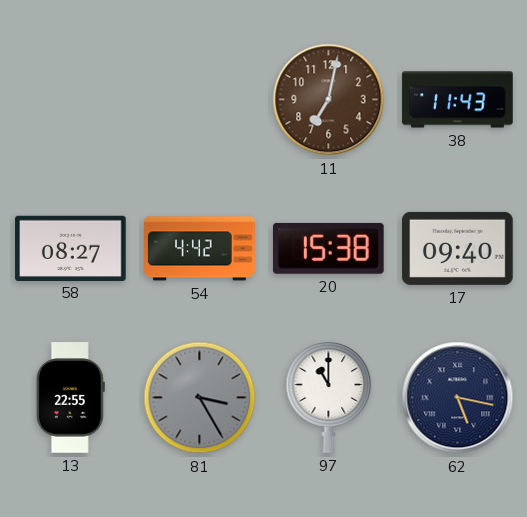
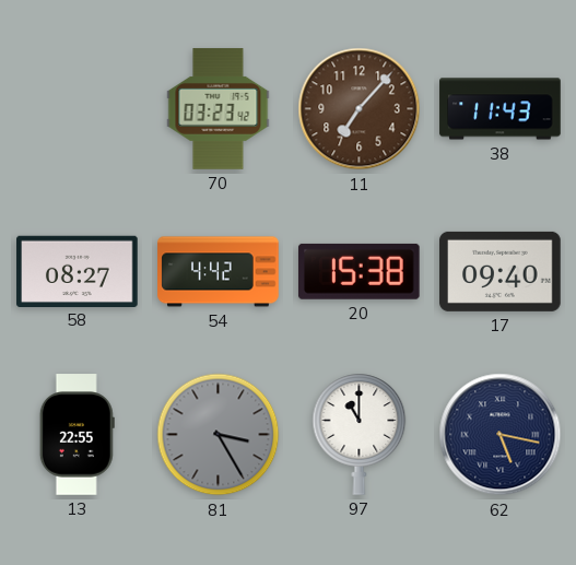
70: none -> 03:23
11: 7:02 -> 7:07
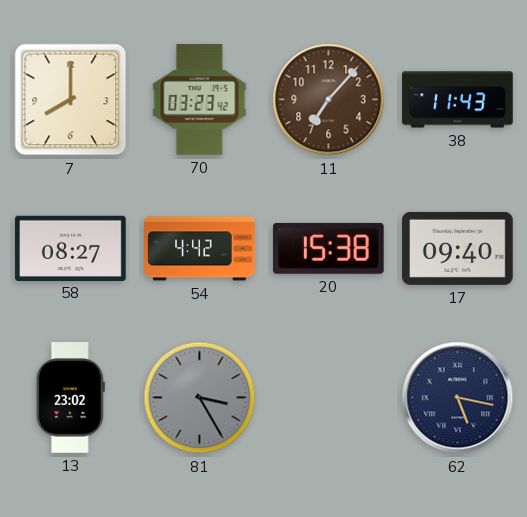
7: none -> 8:00
13: 22:55 -> 23:02
97: 11:00 -> none
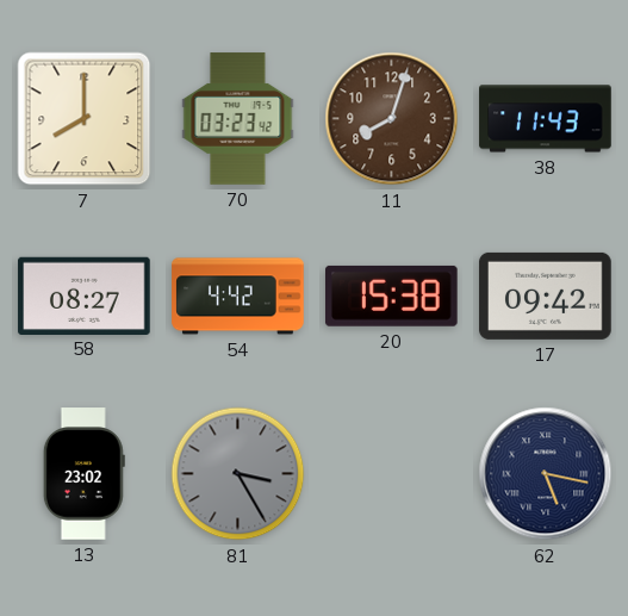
11: 7:07 -> 8:03
17: 09:40 -> 09:42
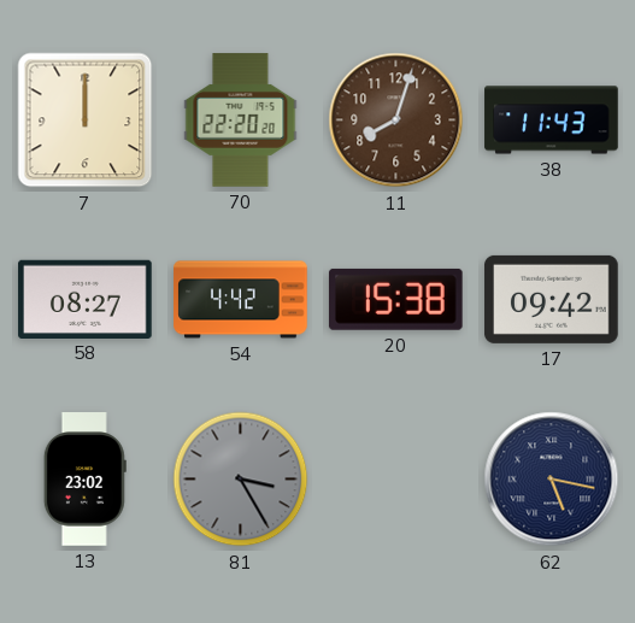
7: 8:00 -> 12:00
70: 03:23 -> 22:20
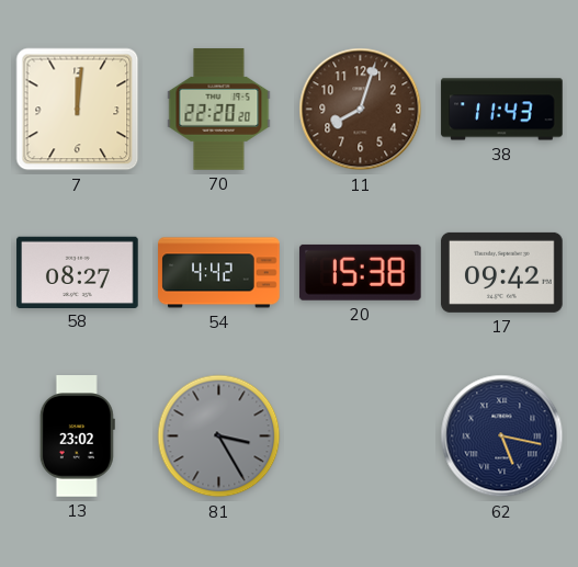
7: 12:00 -> 12:01
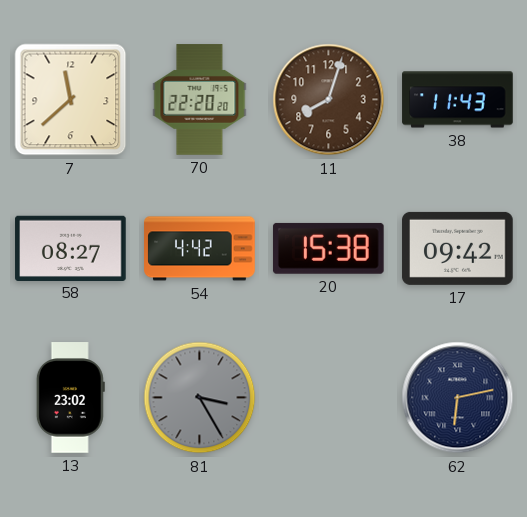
7: 12:01 -> 11:38
62: 5:17 -> 6:13
